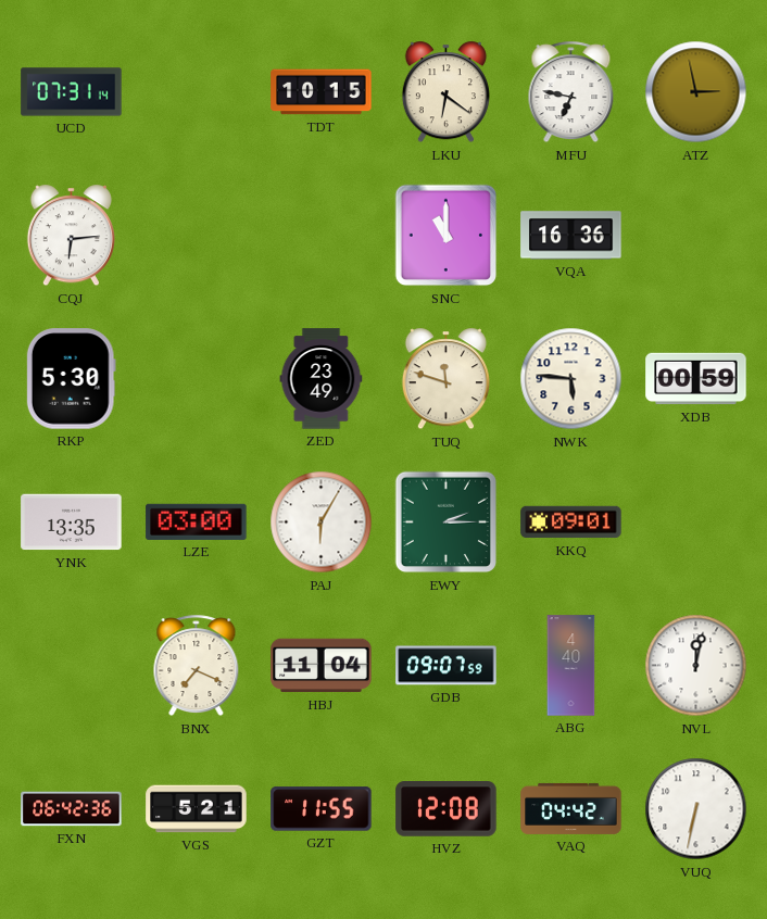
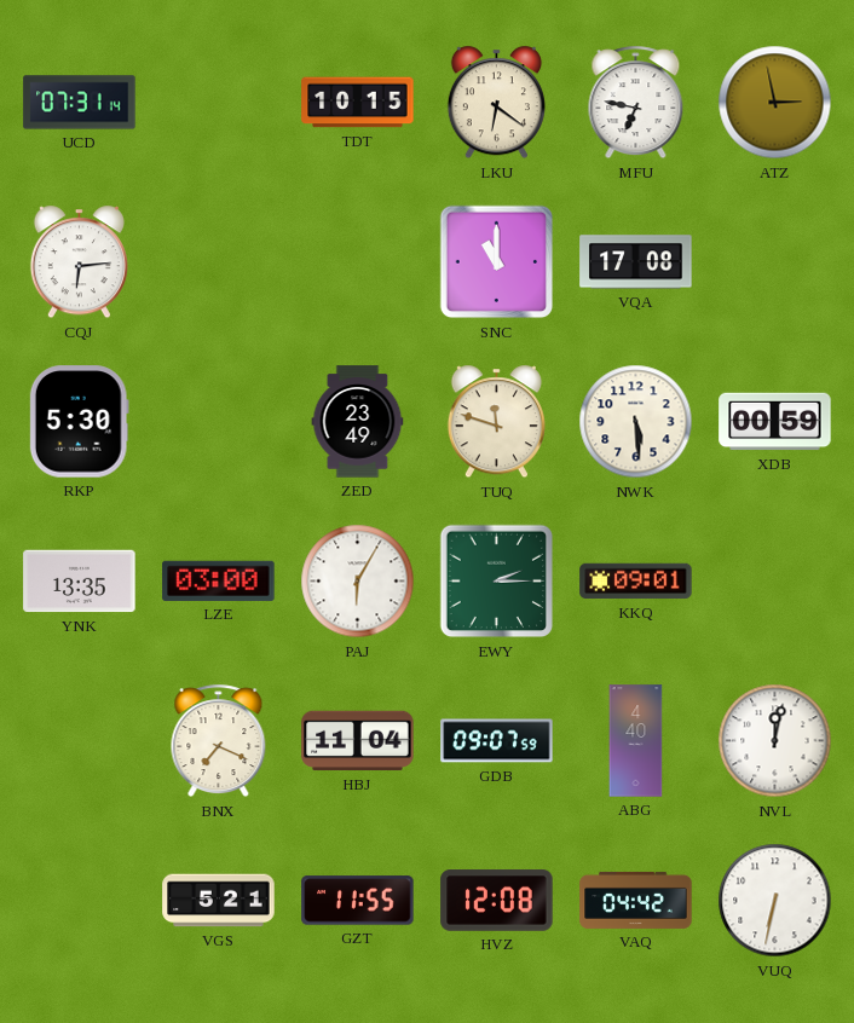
VQA: 16:36 -> 17:08
NWK: 5:46 -> 5:29
FXN: 06:42 -> none
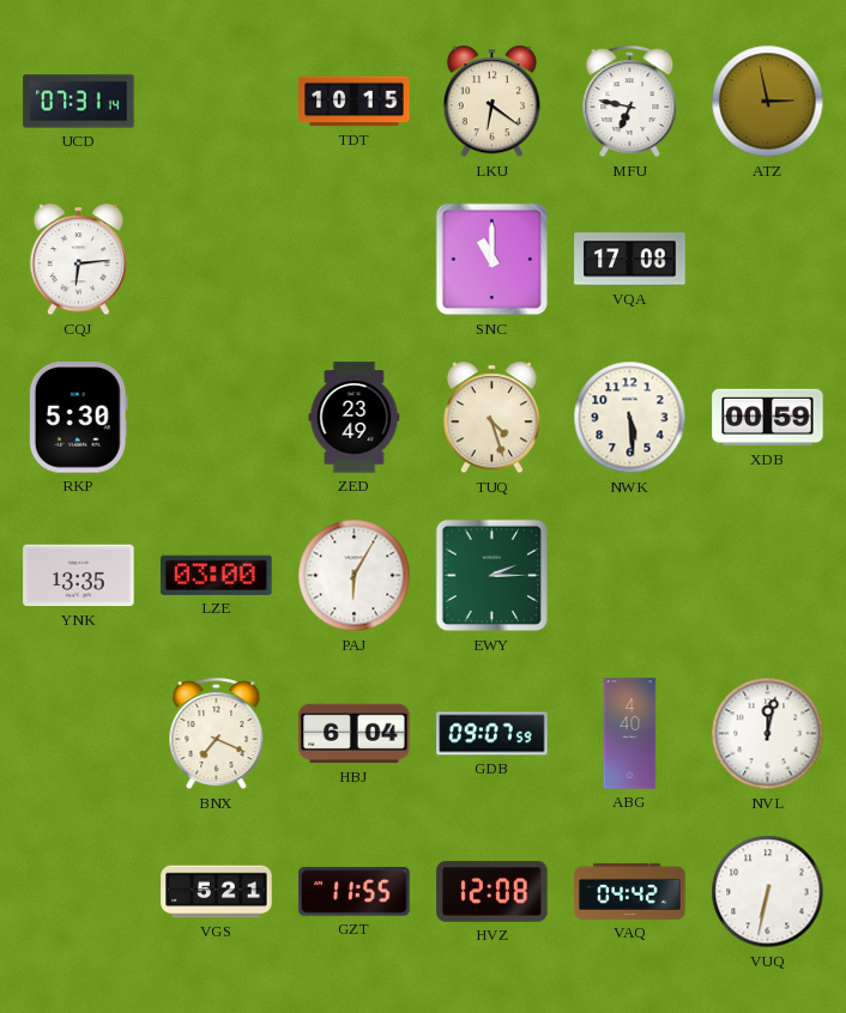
TUQ: 11:48 -> 4:27
KKQ: 09:01 -> none
HBJ: 11:04 -> 6:04
